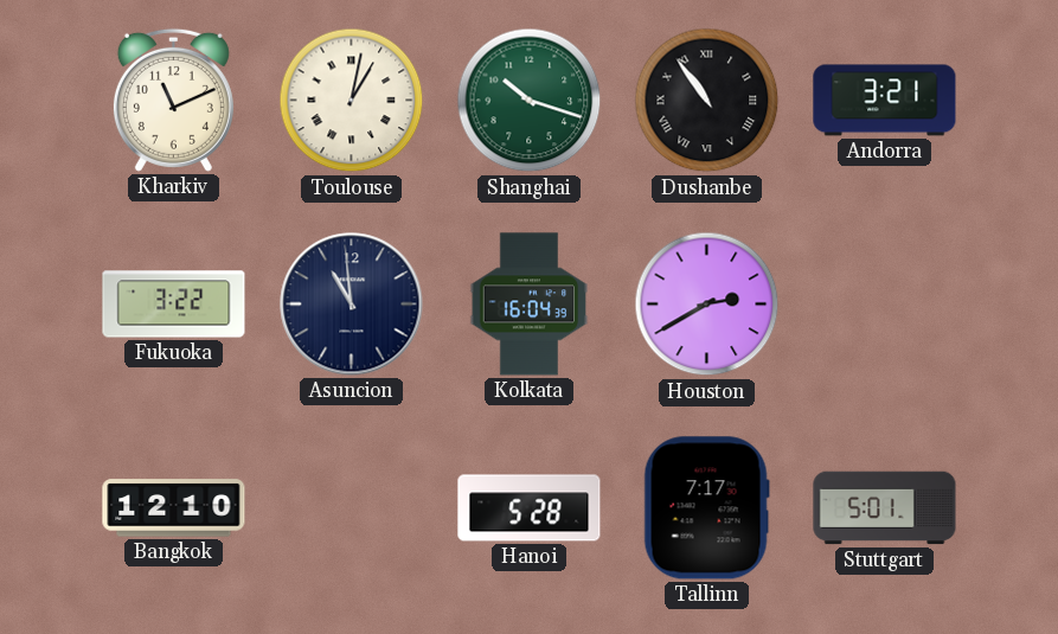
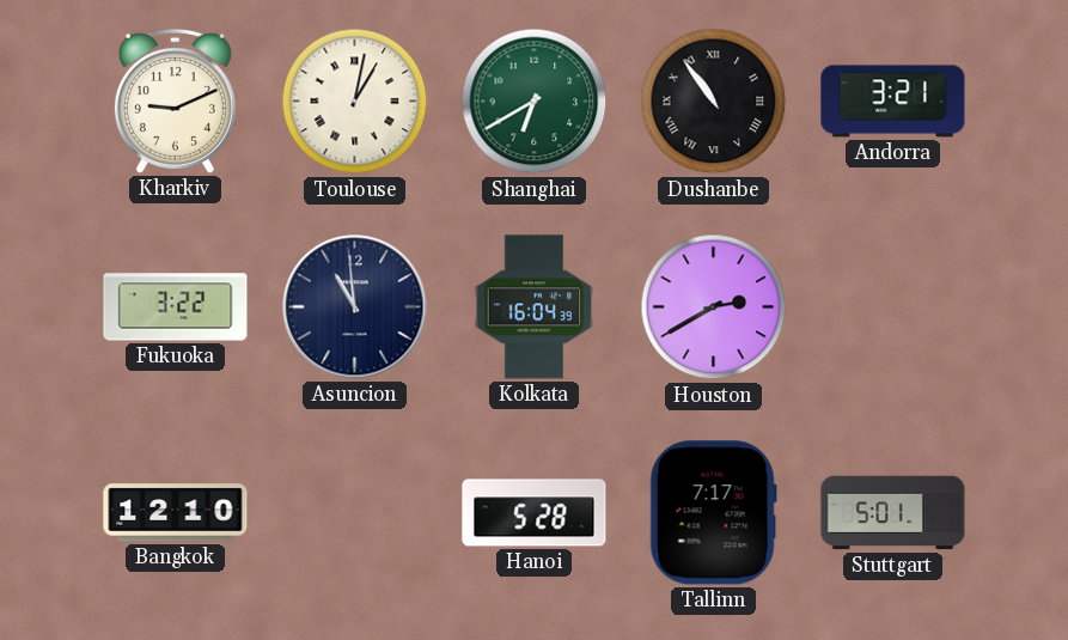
Kharkiv: 11:11 -> 9:11
Shanghai: 10:18 -> 6:40
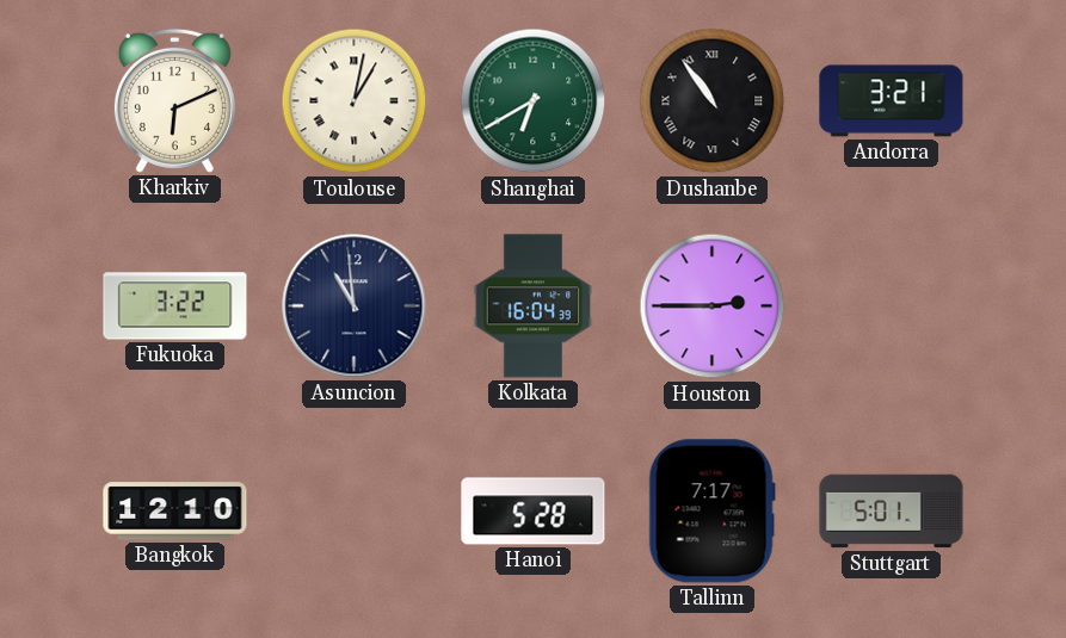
Kharkiv: 9:11 -> 6:11
Houston: 2:40 -> 2:45
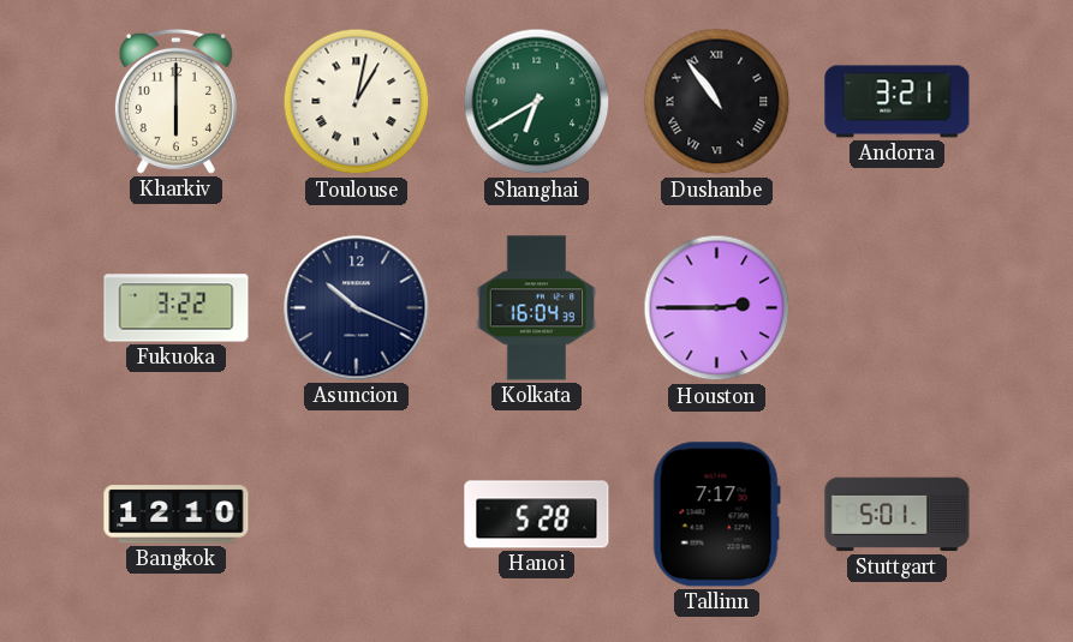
Kharkiv: 6:11 -> 6:00
Asuncion: 10:59 -> 10:19
